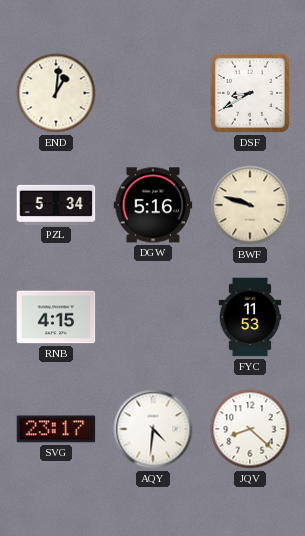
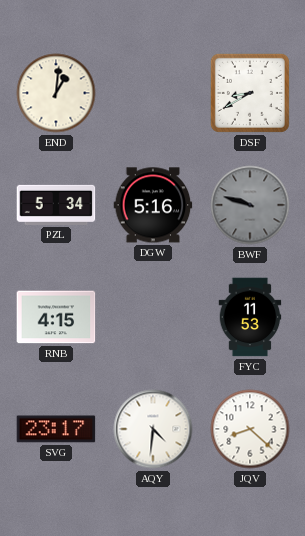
BWF dial: cream -> grey
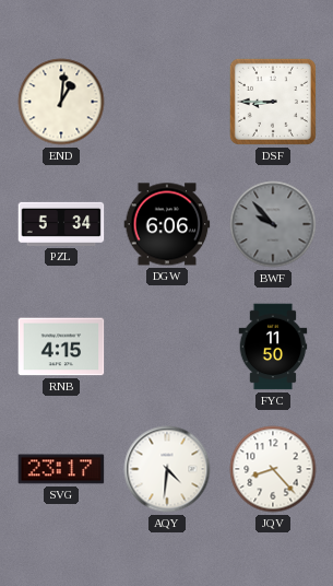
DSF: 8:40 -> 8:45
DGW: 5:16 -> 6:06
BWF: 9:48 -> 9:53
FYC: 11:53 -> 11:50
JQV: 8:22 -> 8:23
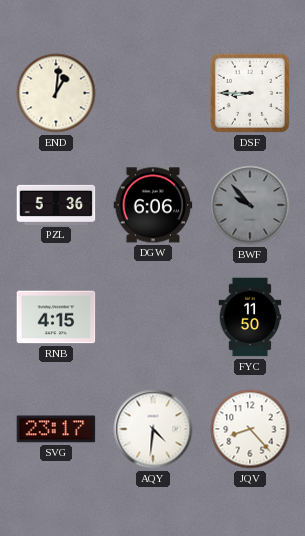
PZL: 5:34 -> 5:36
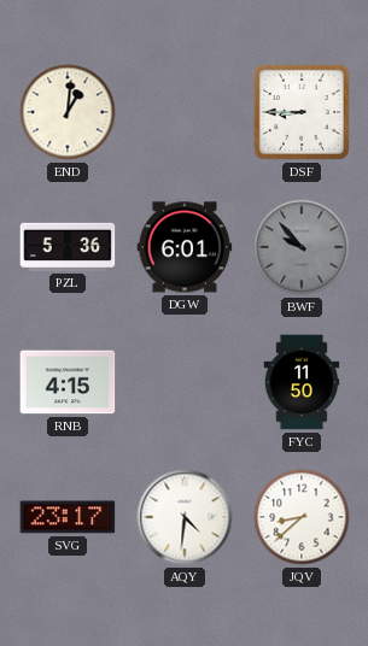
DGW: 6:06 -> 6:01
JQV: 8:23 -> 8:38
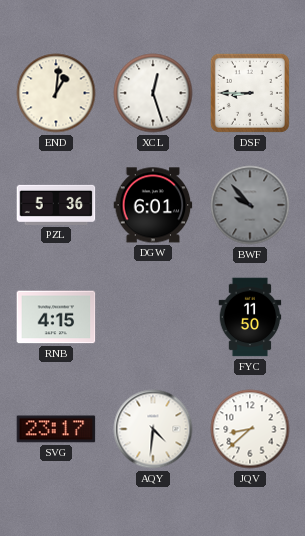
XCL: none -> 12:27
